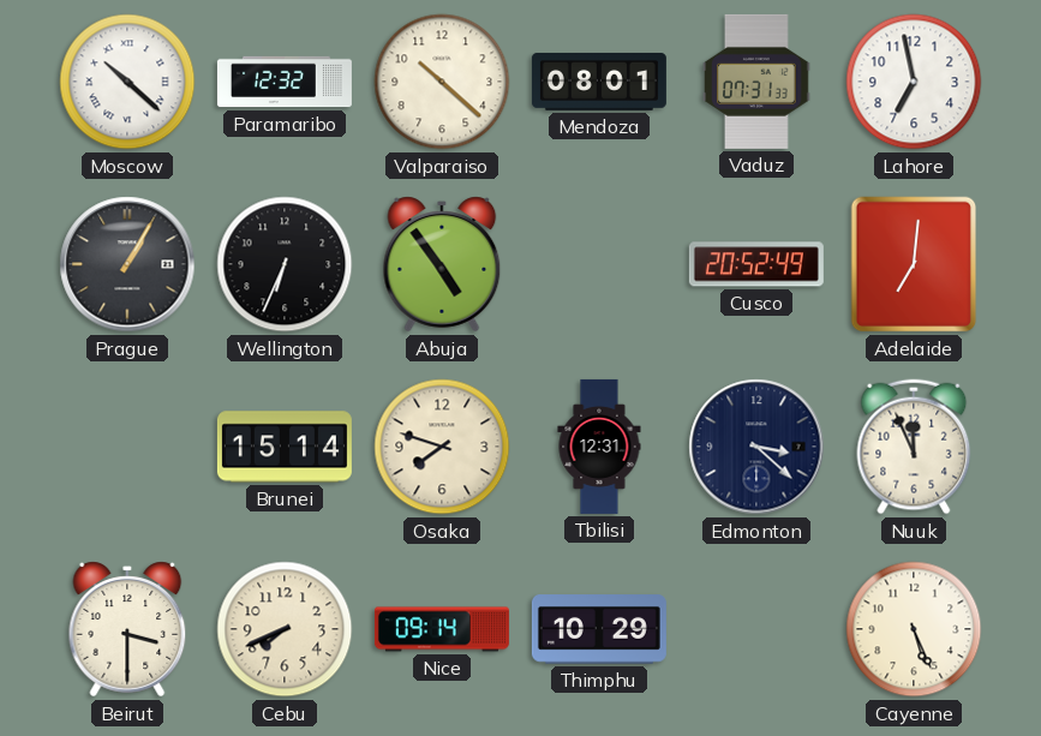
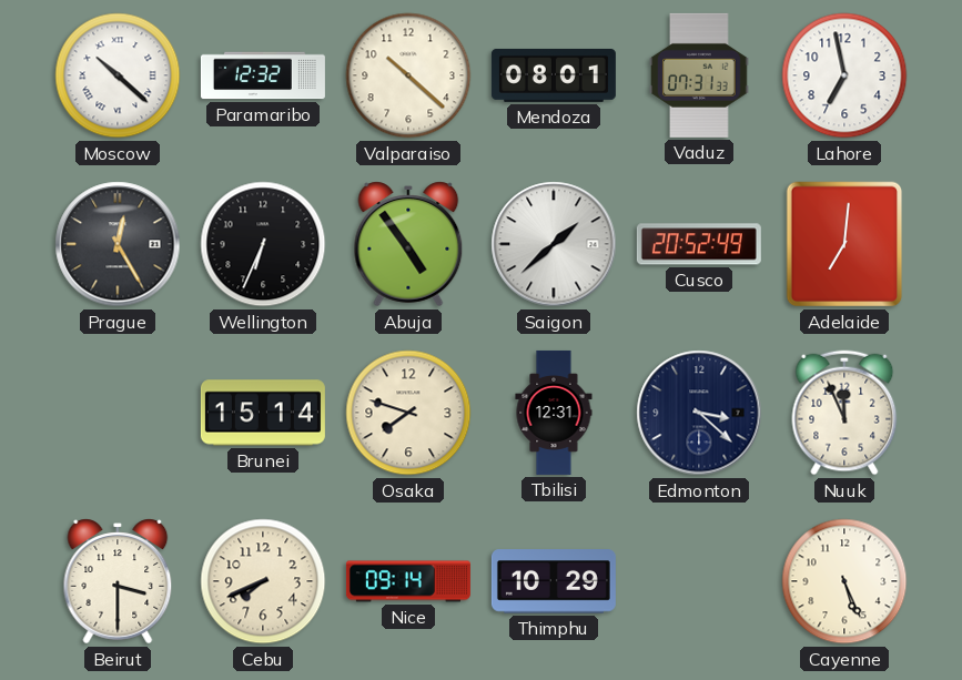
Prague: 1:05 -> 12:25
Saigon: none -> 1:38
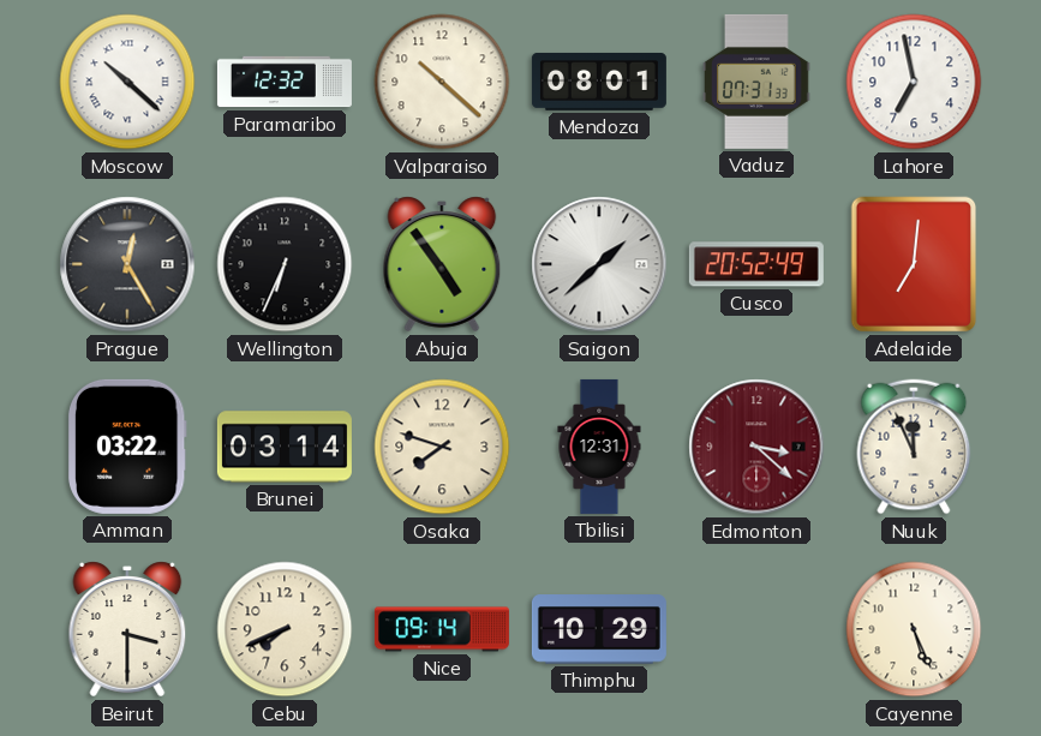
Amman: none -> 03:22
Brunei: 15:14 -> 03:14
Edmonton dial: navy -> burgundy
